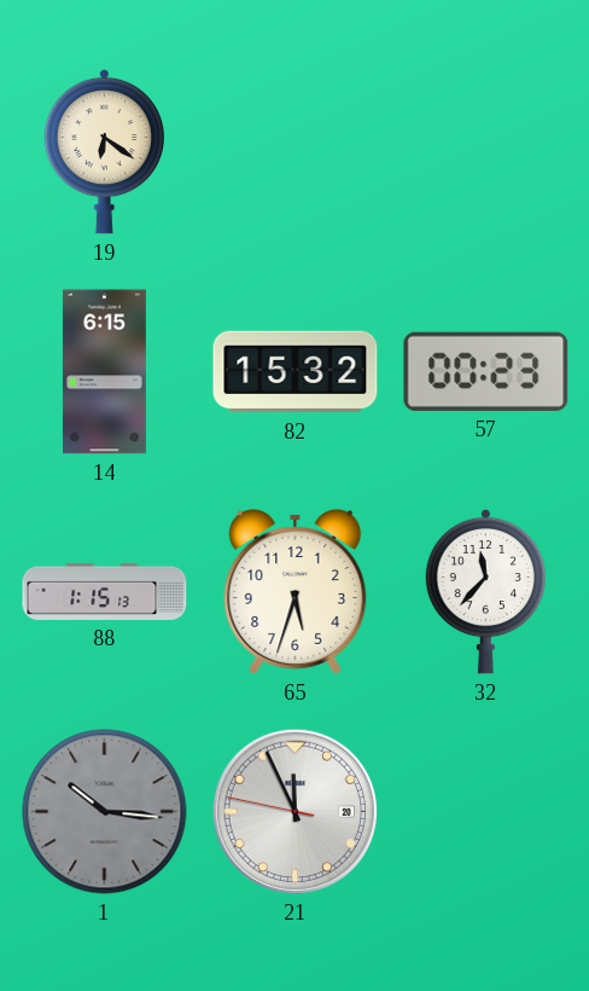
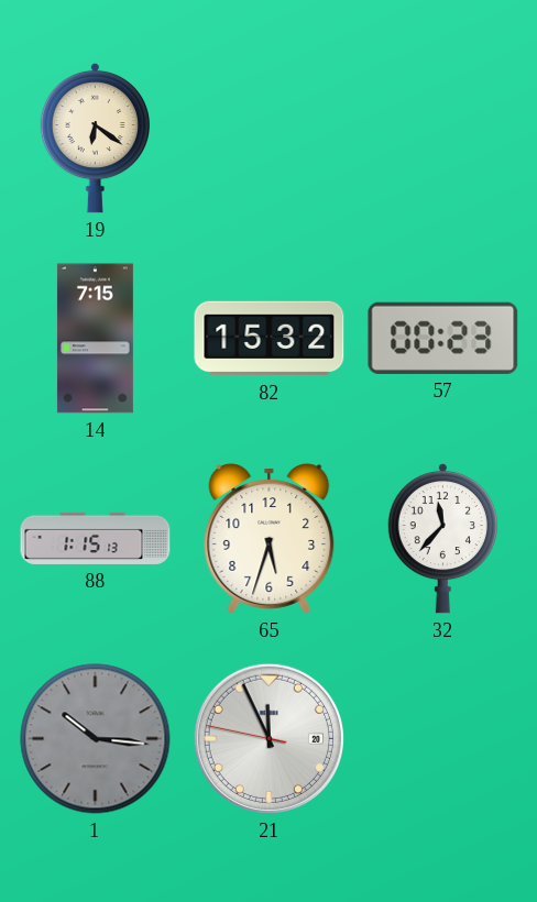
14: 6:15 -> 7:15
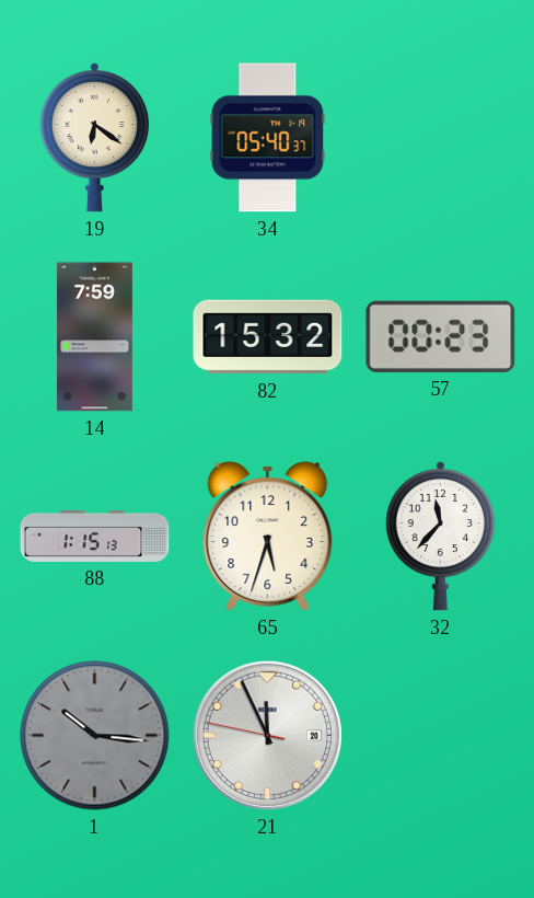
34: none -> 05:40
14: 7:15 -> 7:59
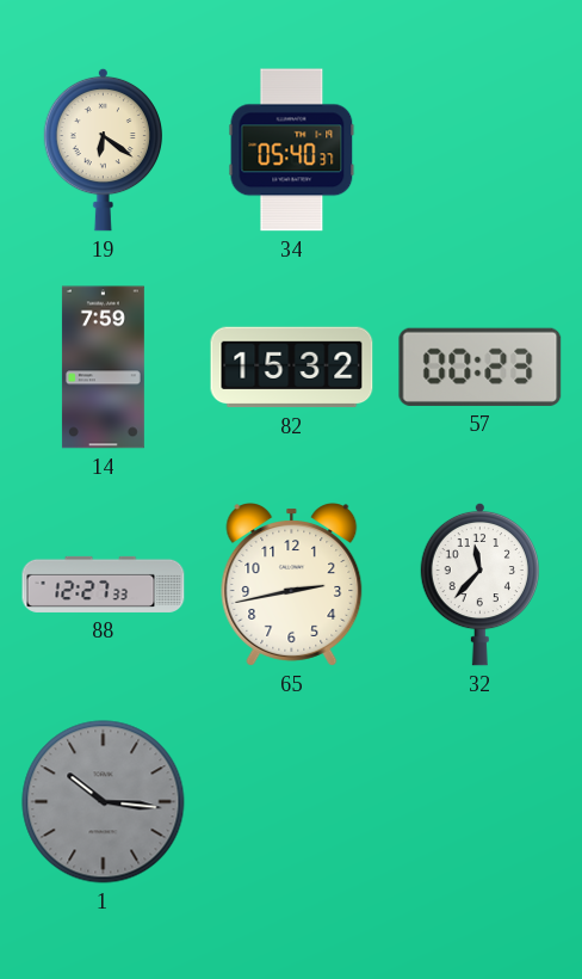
88: 1:15 -> 12:27
65: 5:33 -> 2:43
21: 11:55 -> none
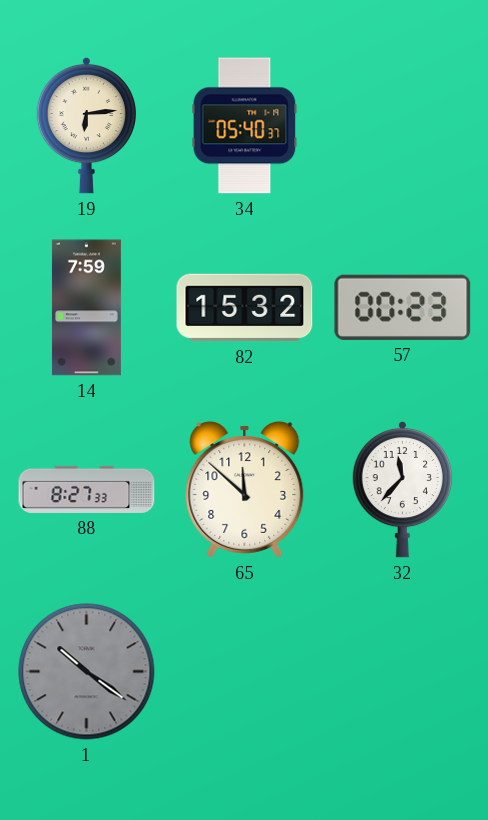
19: 6:21 -> 6:14
88: 12:27 -> 8:27
65: 2:43 -> 11:52
1: 10:16 -> 10:21
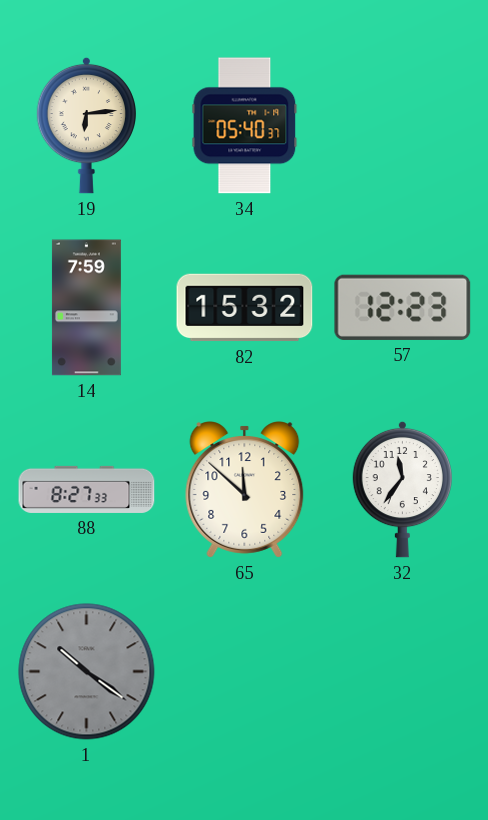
57: 00:23 -> 12:23
32: 11:37 -> 11:36
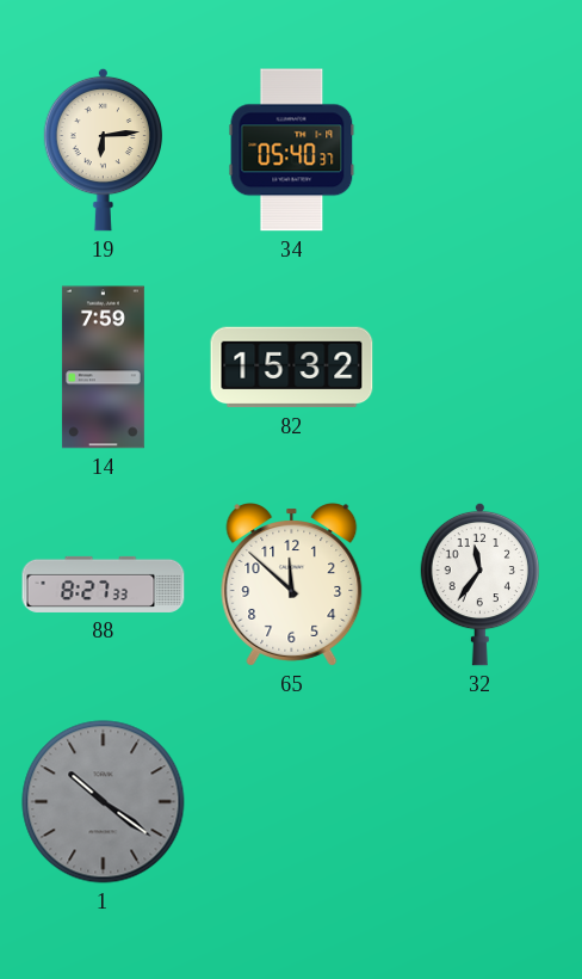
57: 12:23 -> none
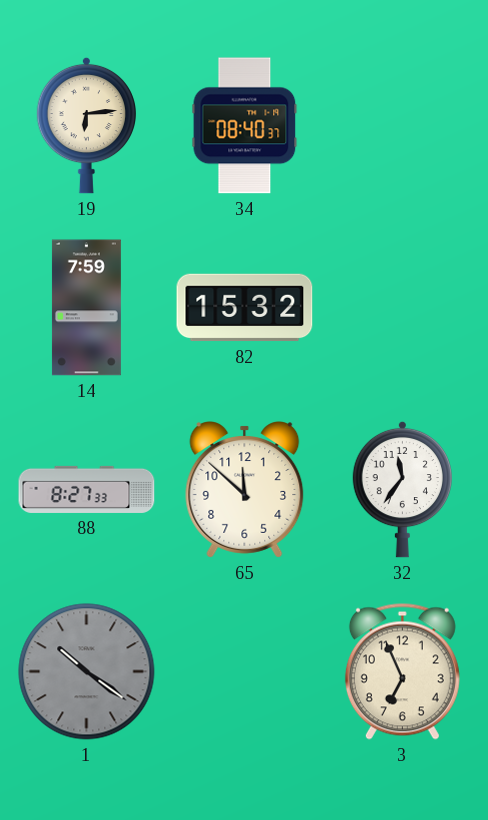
34: 05:40 -> 08:40
3: none -> 6:56
